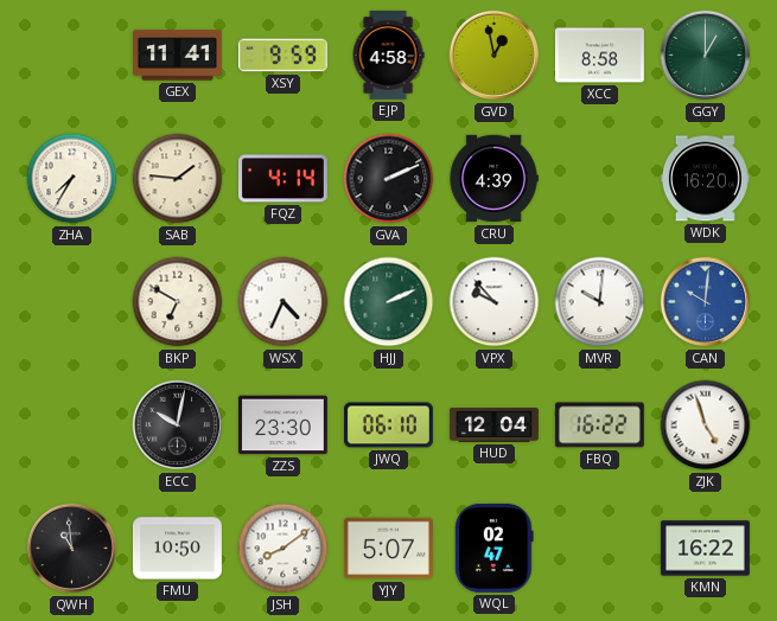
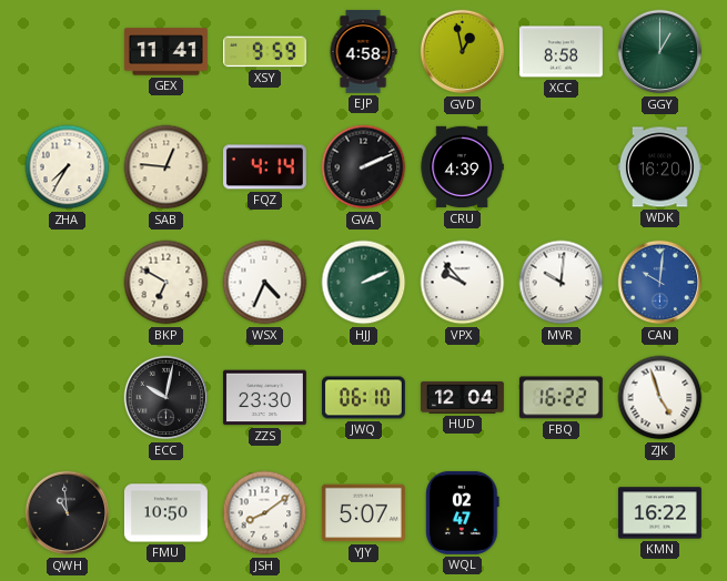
SAB: 1:46 -> 12:46
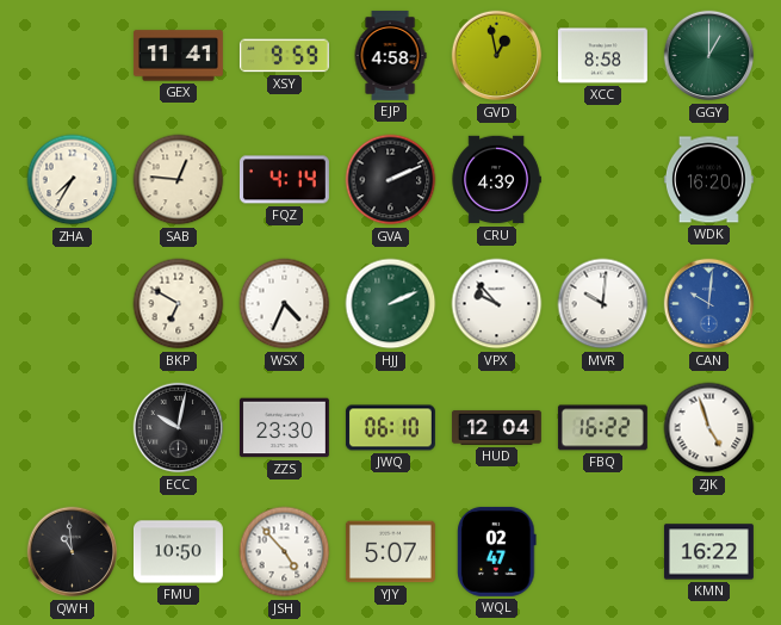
JSH: 8:09 -> 4:53
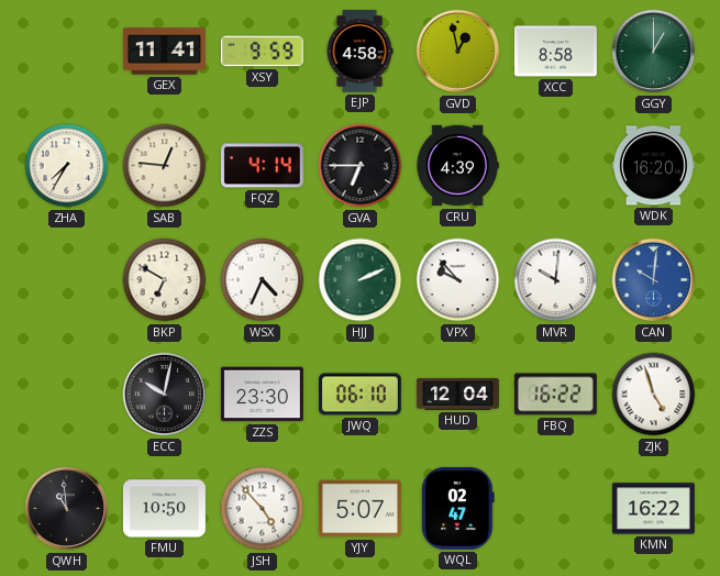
GVA: 2:11 -> 6:45
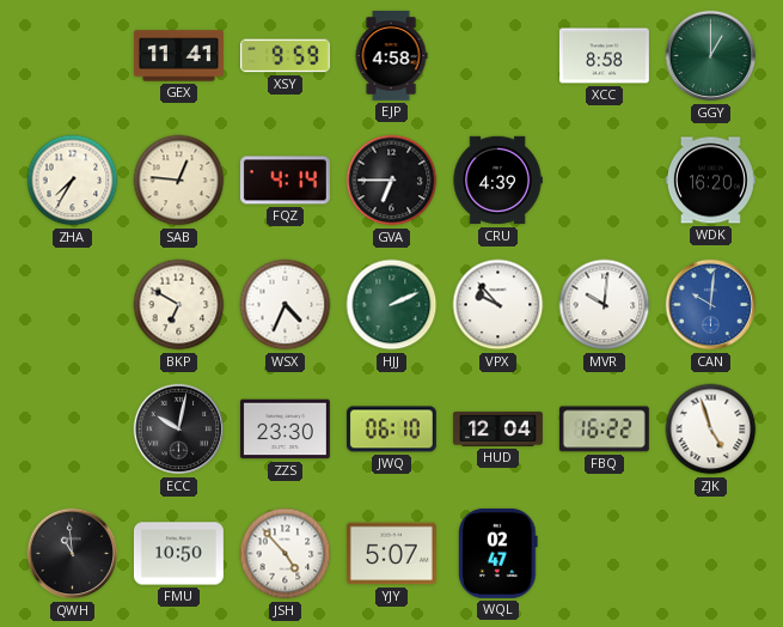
GVD: 12:58 -> none
KMN: 16:22 -> none
